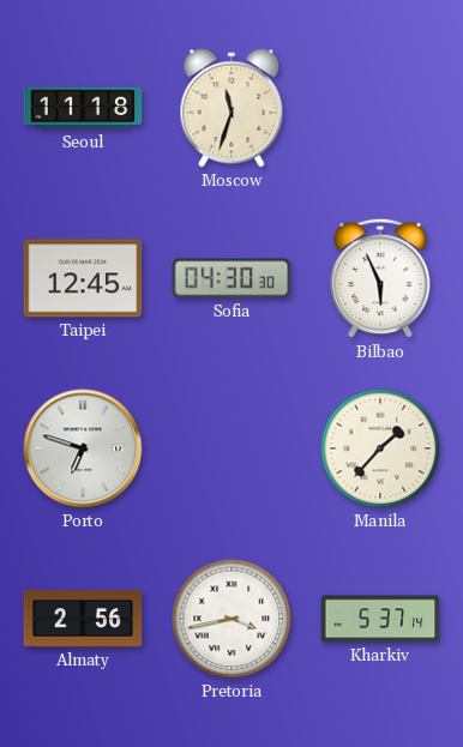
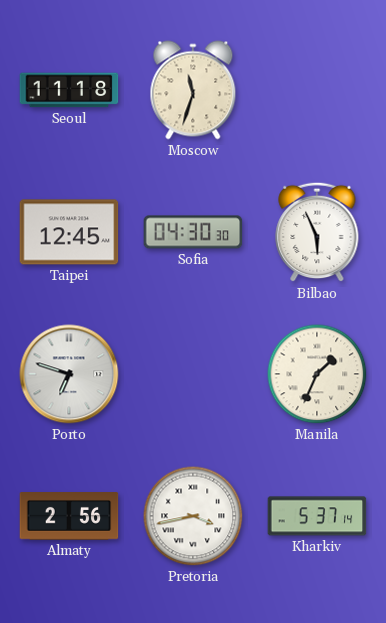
Manila: 1:37 -> 1:34
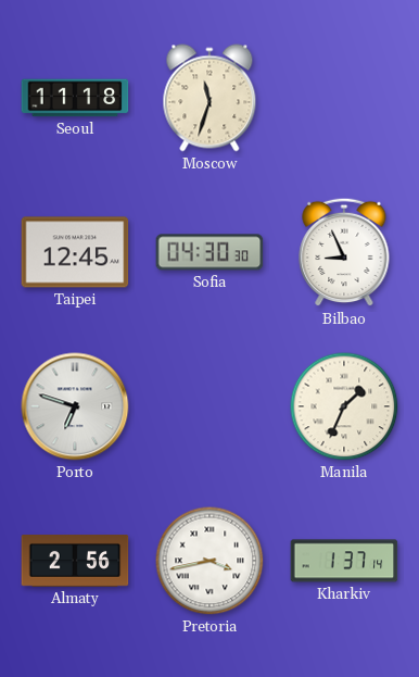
Bilbao: 5:56 -> 8:56
Kharkiv: 5:37 -> 1:37
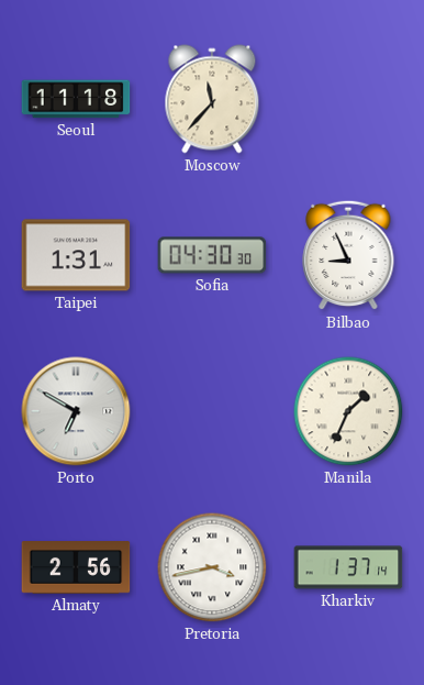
Moscow: 11:33 -> 11:37
Taipei: 12:45 -> 1:31
Porto: 6:48 -> 6:50
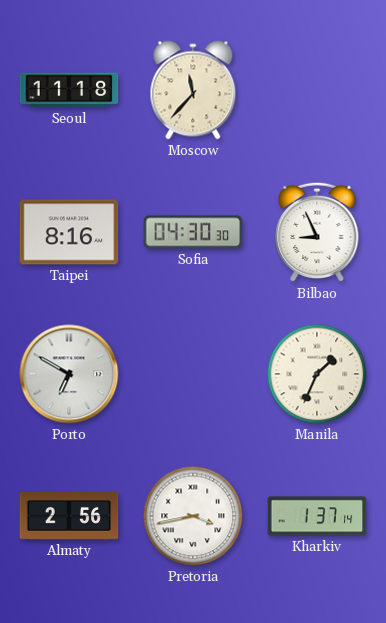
Taipei: 1:31 -> 8:16
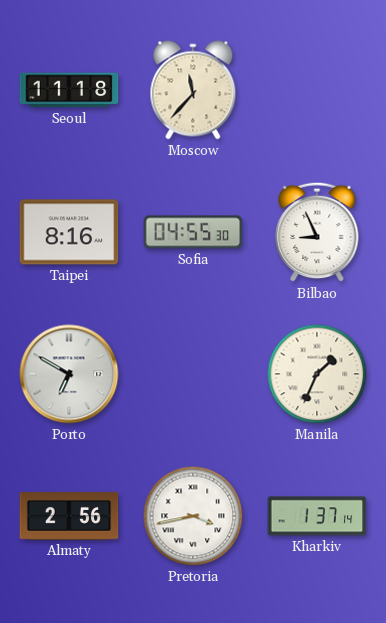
Sofia: 04:30 -> 04:55
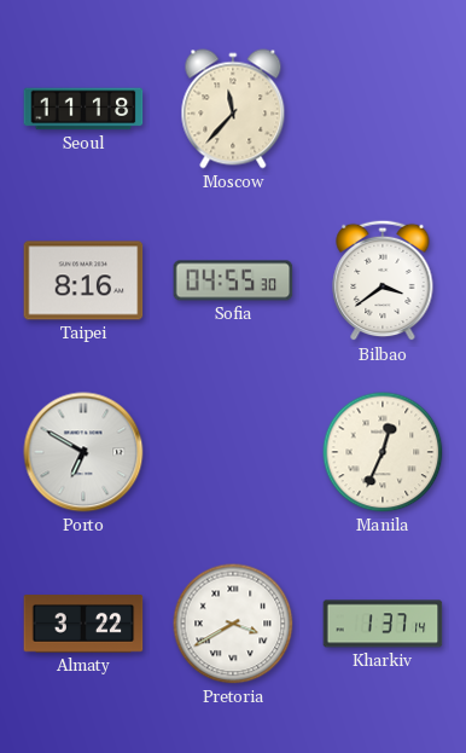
Bilbao: 8:56 -> 3:39
Manila: 1:34 -> 12:34
Almaty: 2:56 -> 3:22
Pretoria: 3:43 -> 3:40
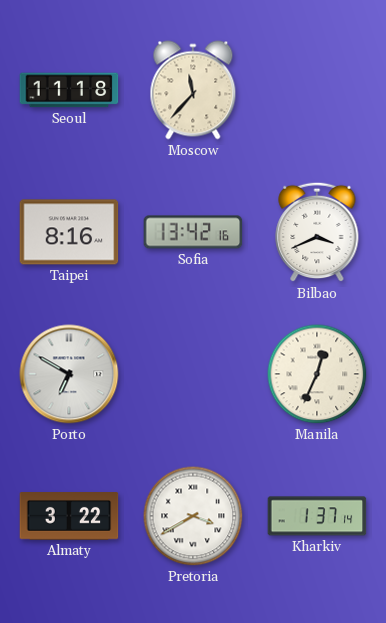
Sofia: 04:55 -> 13:42
Bilbao: 3:39 -> 3:41
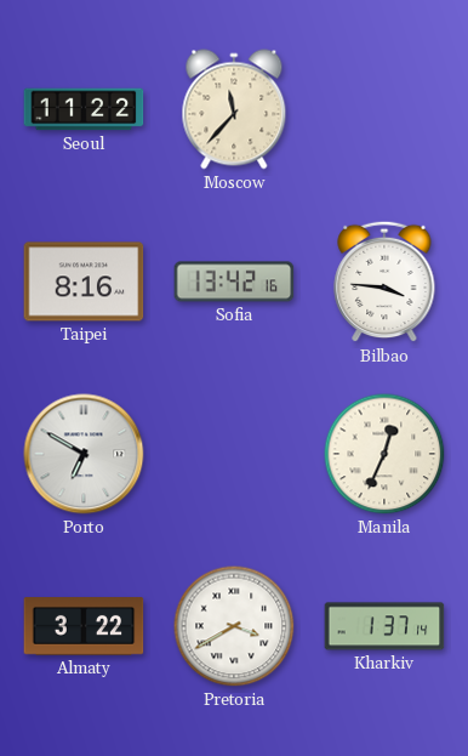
Seoul: 11:18 -> 11:22
Bilbao: 3:41 -> 3:46
